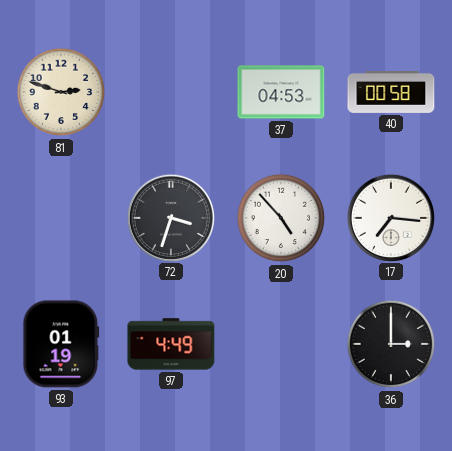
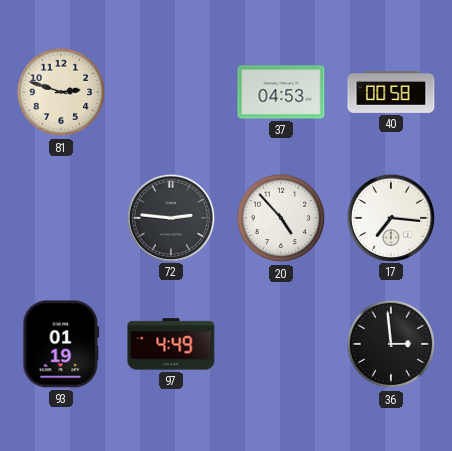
72: 3:33 -> 2:46
36: 3:00 -> 2:59
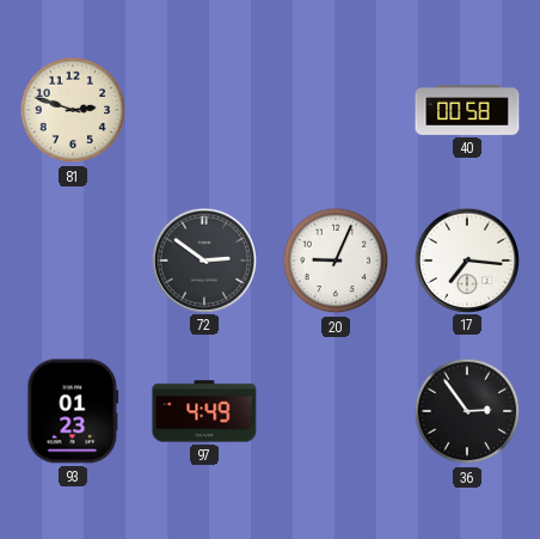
37: 04:53 -> none
72: 2:46 -> 2:51
20: 4:53 -> 9:04
93: 01:19 -> 01:23
36: 2:59 -> 2:54
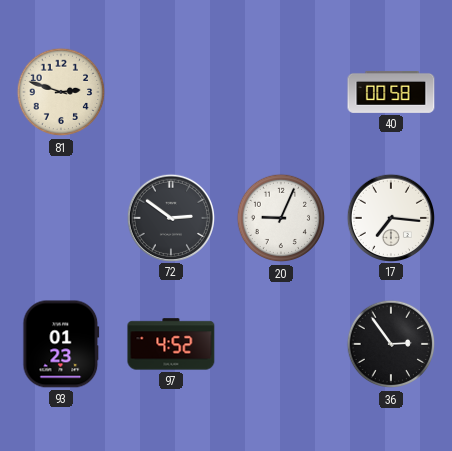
97: 4:49 -> 4:52
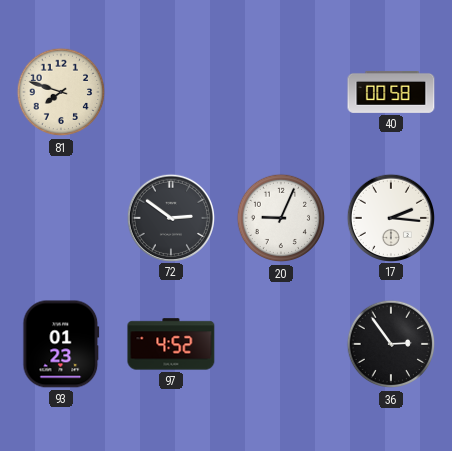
81: 2:48 -> 7:48
17: 7:16 -> 2:16
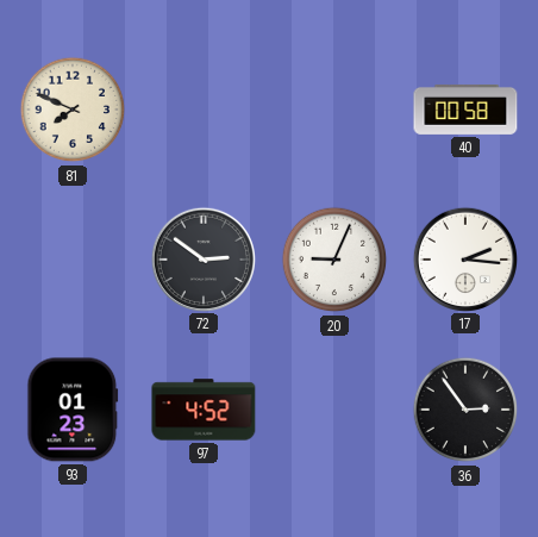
81: 7:48 -> 7:49
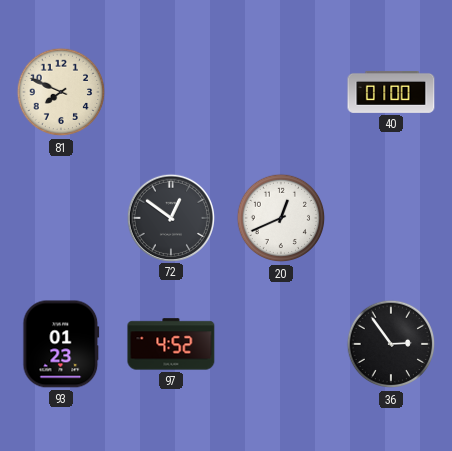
40: 00:58 -> 01:00
72: 2:51 -> 12:51
20: 9:04 -> 12:41
17: 2:16 -> none
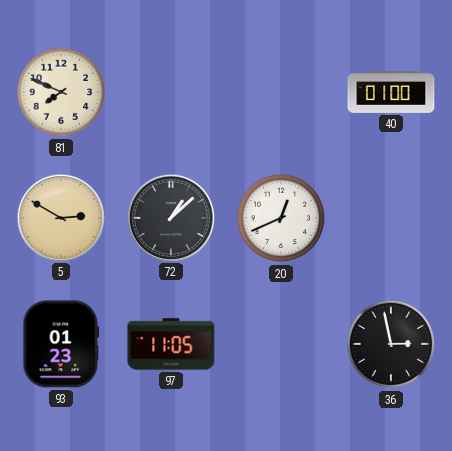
5: none -> 2:50
72: 12:51 -> 1:08
97: 4:52 -> 11:05
36: 2:54 -> 2:58
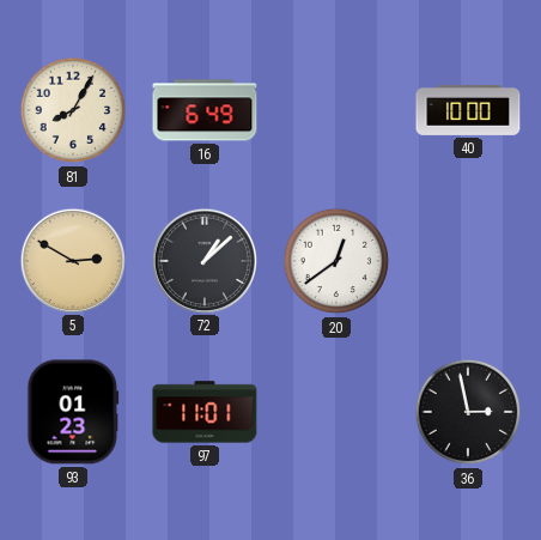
81: 7:49 -> 8:05
16: none -> 6:49
40: 01:00 -> 10:00
20: 12:41 -> 12:39
97: 11:05 -> 11:01
